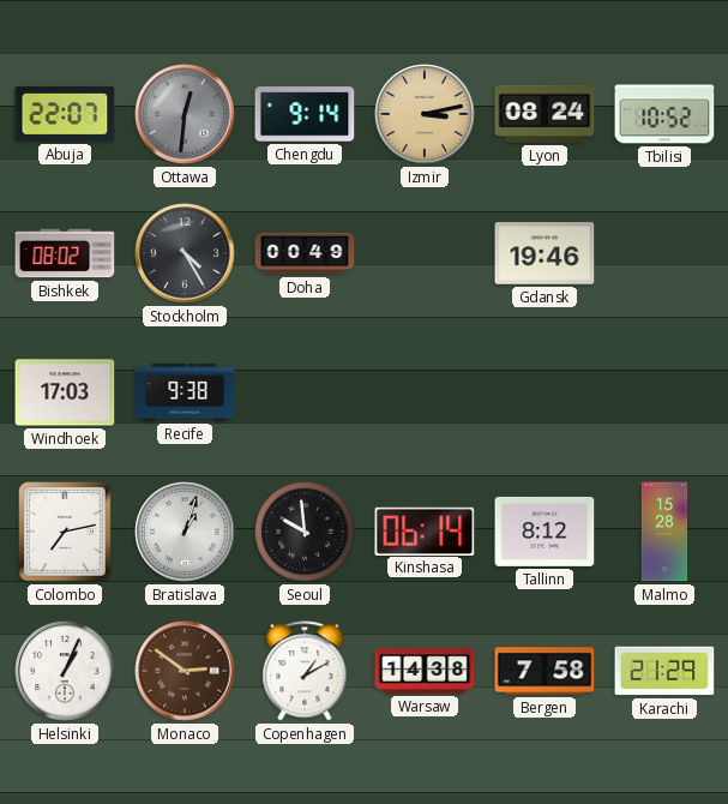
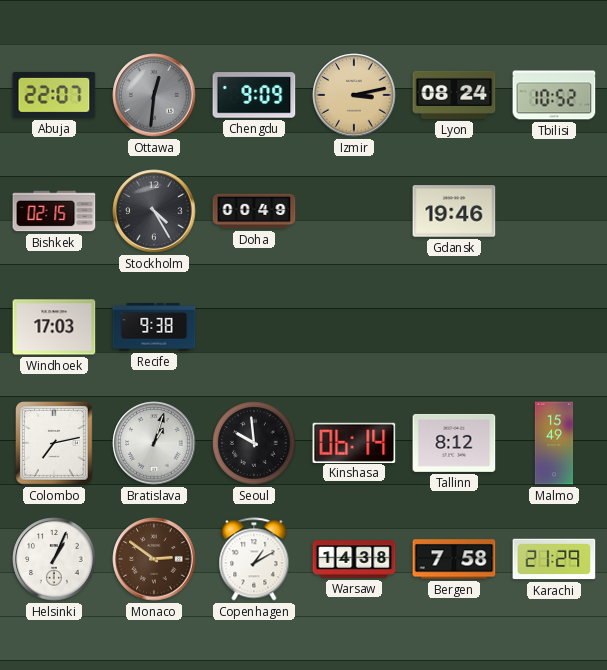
Chengdu: 9:14 -> 9:09
Bishkek: 08:02 -> 02:15
Malmo: 15:28 -> 15:49
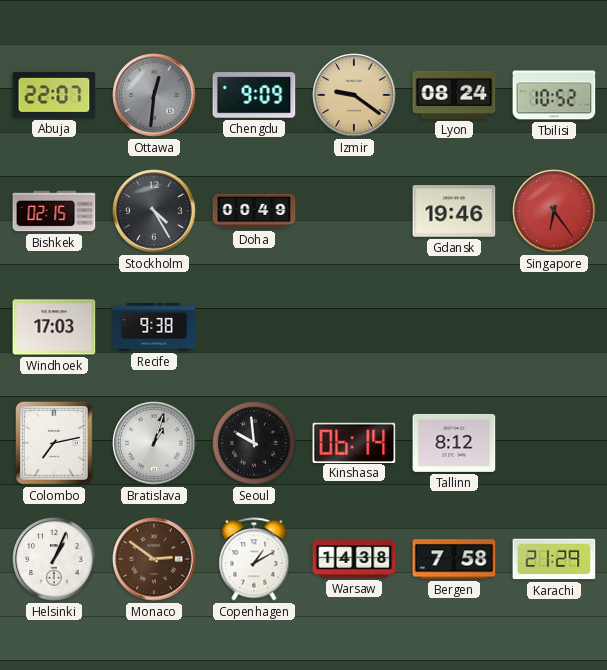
Izmir: 3:13 -> 9:21
Singapore: none -> 6:24
Malmo: 15:49 -> none
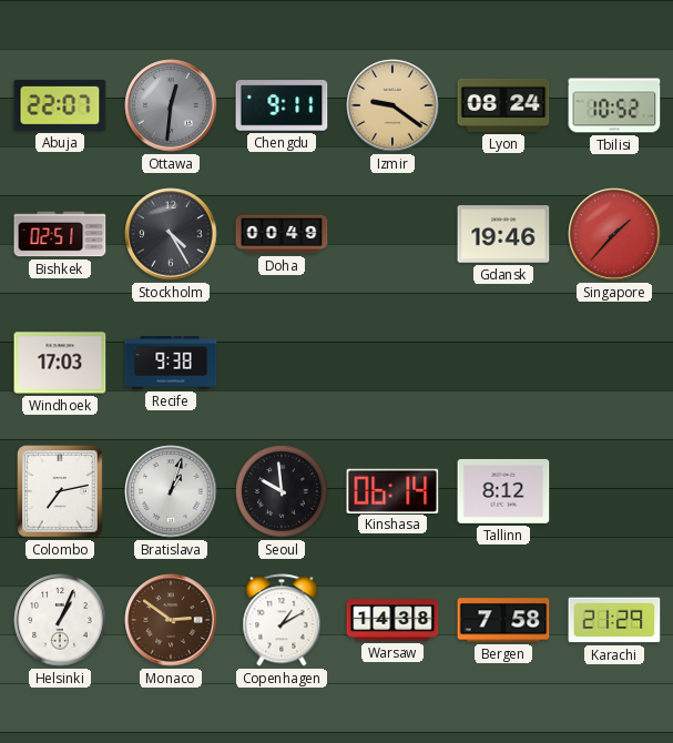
Chengdu: 9:09 -> 9:11
Bishkek: 02:15 -> 02:51
Singapore: 6:24 -> 1:37
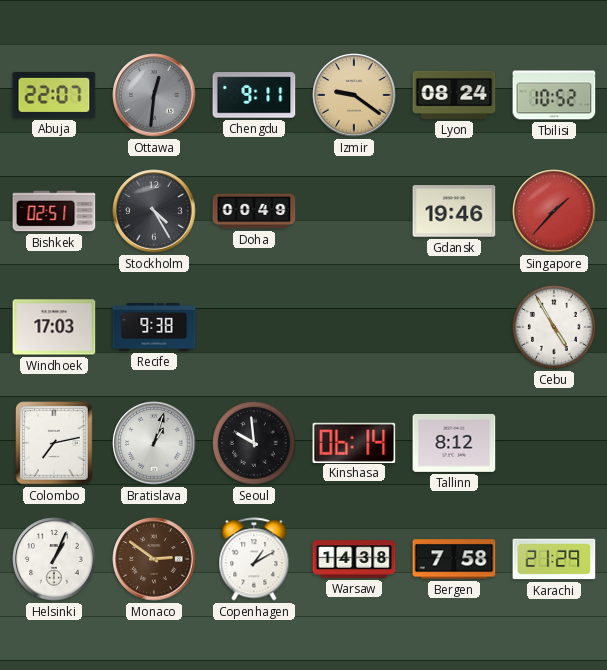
Cebu: none -> 4:55
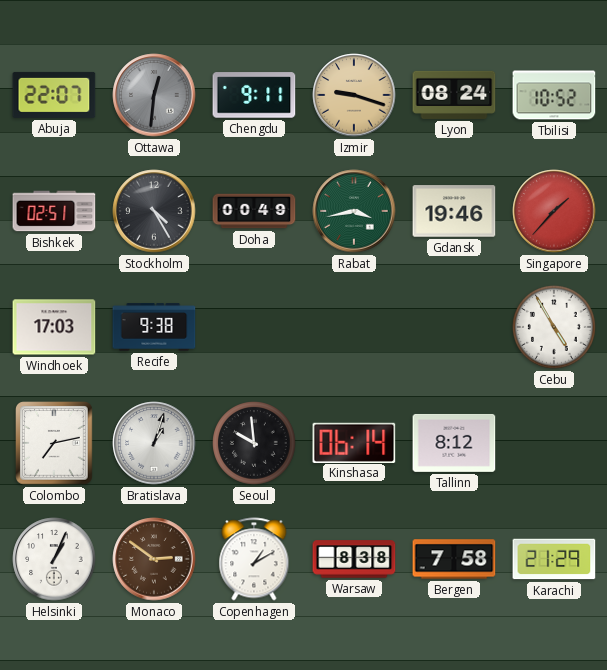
Izmir: 9:21 -> 9:18
Rabat: none -> 3:43
Warsaw: 14:38 -> 8:38
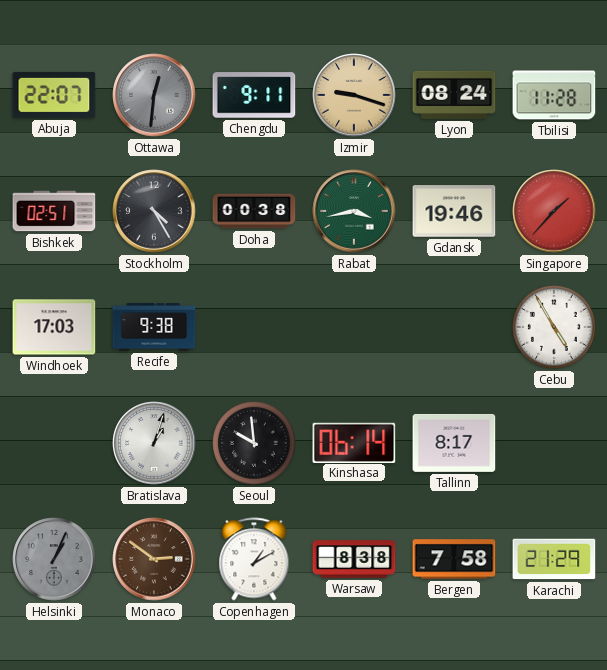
Tbilisi: 10:52 -> 11:28
Doha: 00:49 -> 00:38
Colombo: 7:13 -> none
Tallinn: 8:12 -> 8:17
Helsinki dial: white -> grey
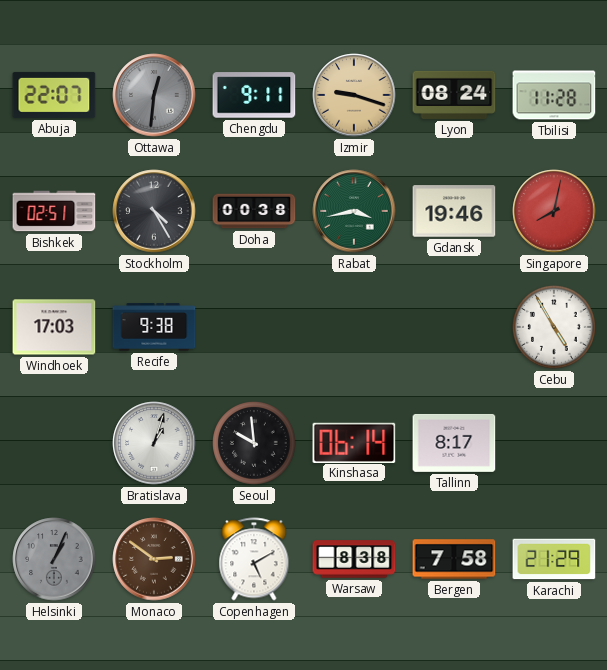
Singapore: 1:37 -> 8:02
Copenhagen: 1:10 -> 5:10
